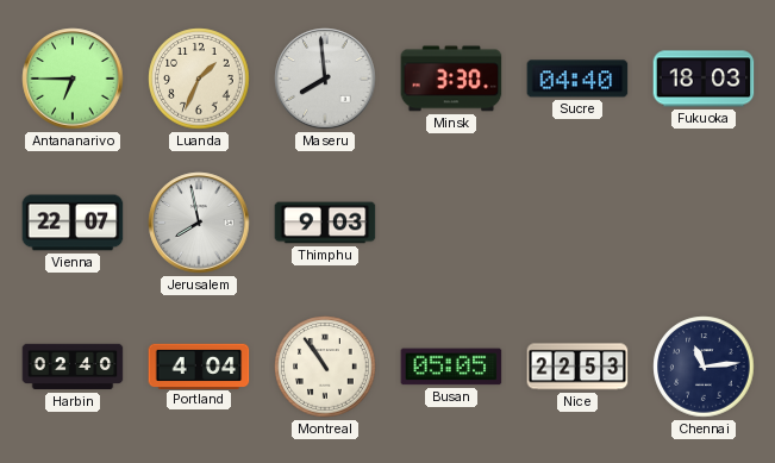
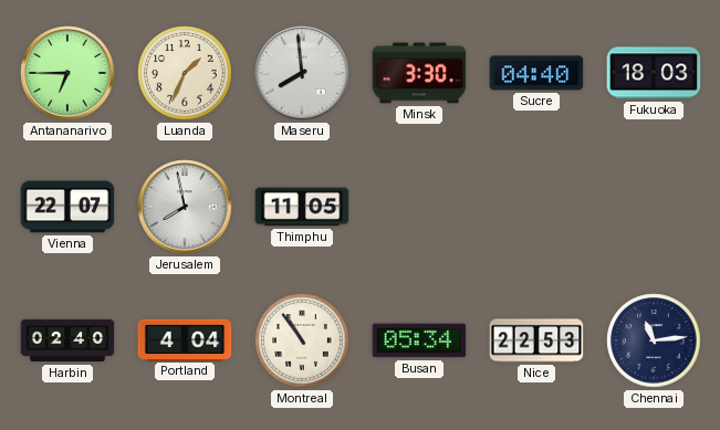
Thimphu: 9:03 -> 11:05
Busan: 05:05 -> 05:34
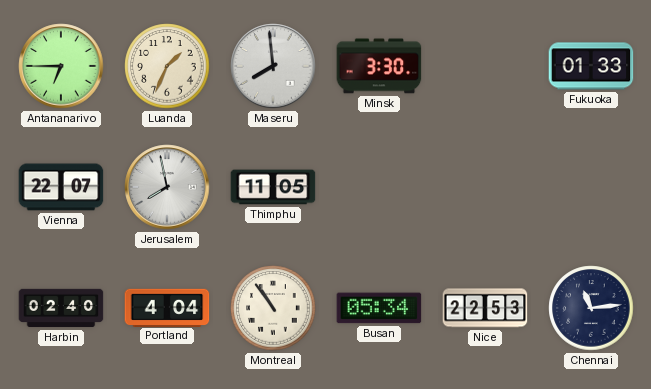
Sucre: 04:40 -> none
Fukuoka: 18:03 -> 01:33
